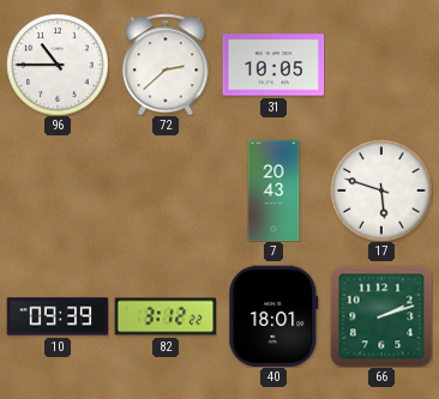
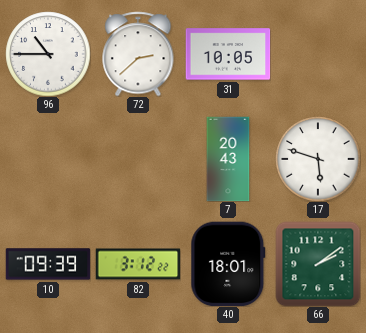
66: 2:12 -> 2:09
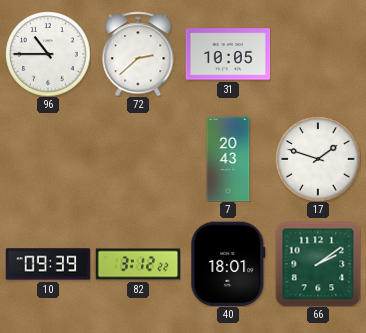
17: 5:48 -> 1:48
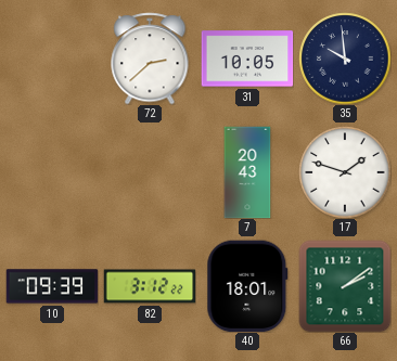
96: 10:45 -> none
35: none -> 9:59
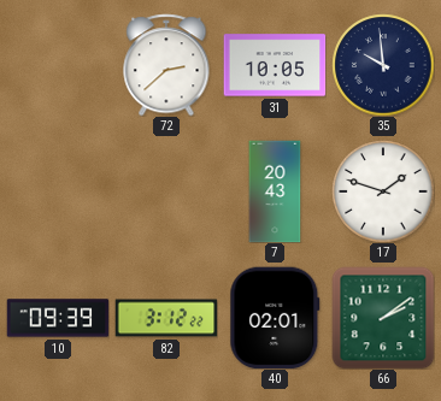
40: 18:01 -> 02:01
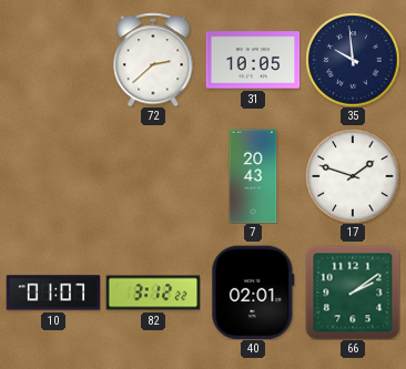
10: 09:39 -> 01:07
